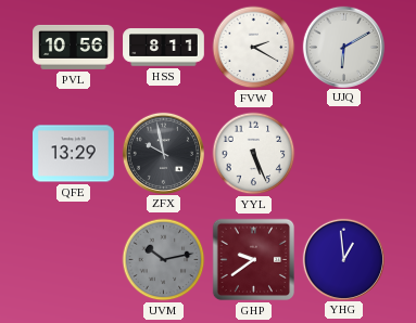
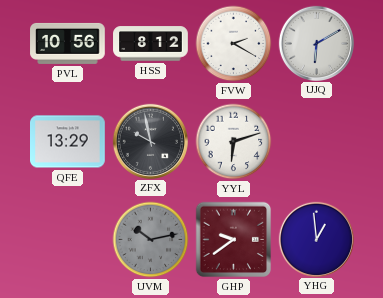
HSS: 8:11 -> 8:12
YYL: 5:26 -> 6:12
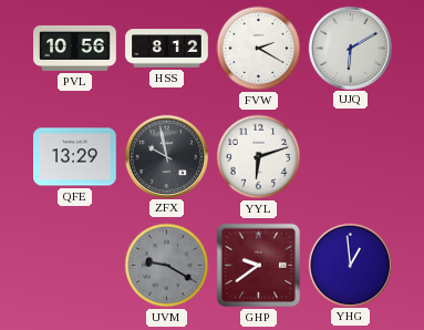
UVM: 10:13 -> 9:20
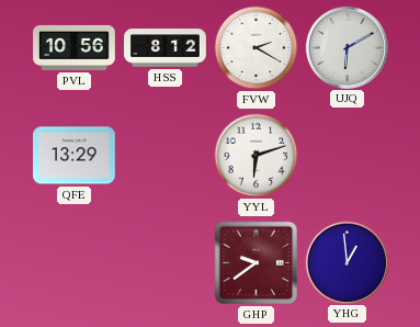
ZFX: 9:58 -> none
UVM: 9:20 -> none
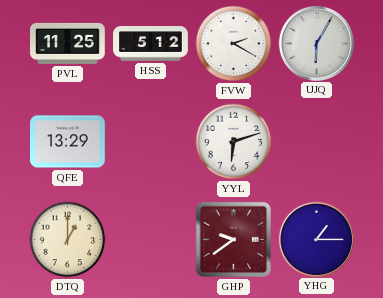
PVL: 10:56 -> 11:25
HSS: 8:12 -> 5:12
UJQ: 6:10 -> 6:05
DTQ: none -> 1:00
YHG: 12:59 -> 1:15
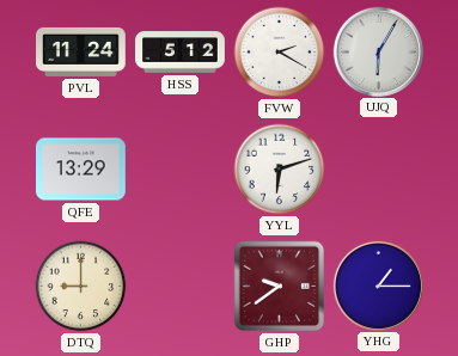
PVL: 11:25 -> 11:24
DTQ: 1:00 -> 9:00
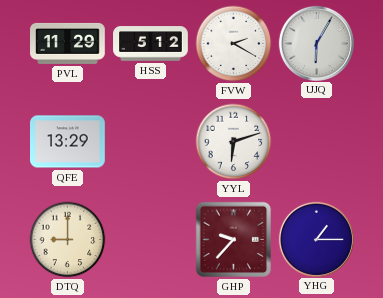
PVL: 11:24 -> 11:29
GHP: 9:39 -> 9:37
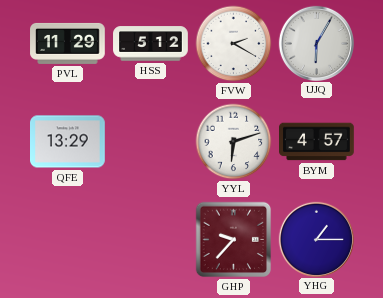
BYM: none -> 4:57
DTQ: 9:00 -> none
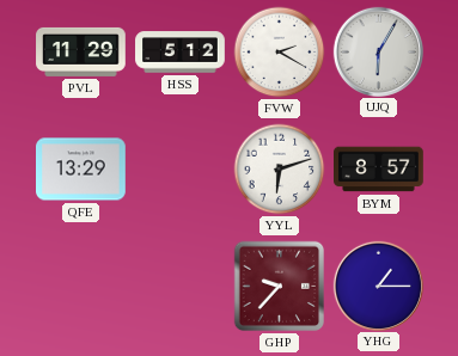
BYM: 4:57 -> 8:57
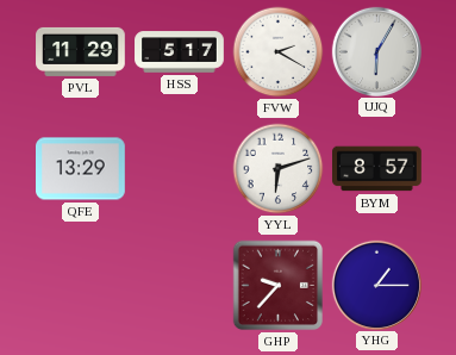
HSS: 5:12 -> 5:17
